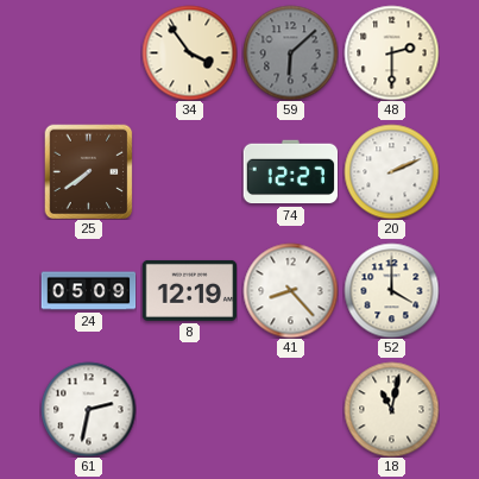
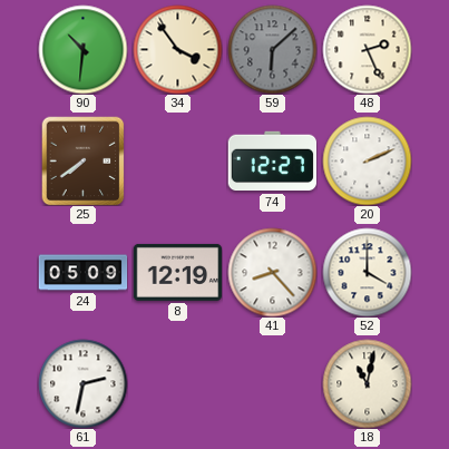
90: none -> 10:31
48: 2:30 -> 2:26
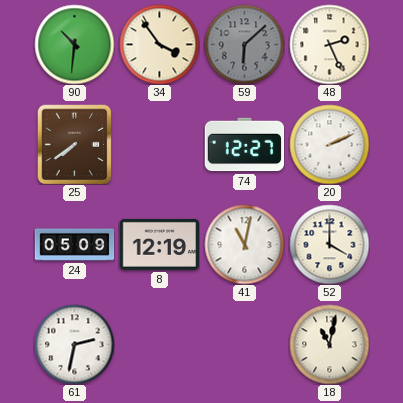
41: 8:23 -> 11:02
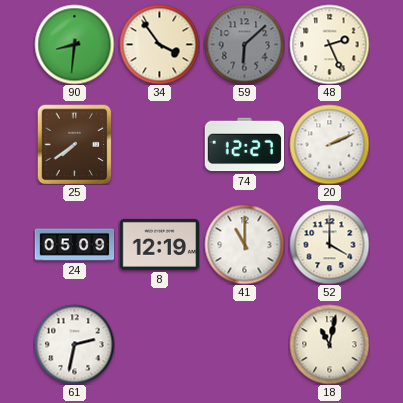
90: 10:31 -> 8:31
41: 11:02 -> 11:00
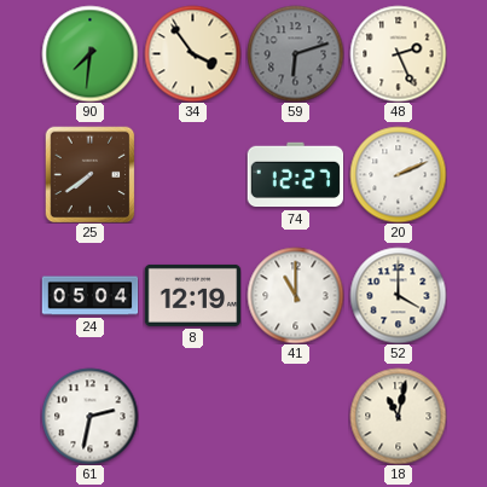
90: 8:31 -> 7:31
59: 6:08 -> 6:12
24: 05:09 -> 05:04
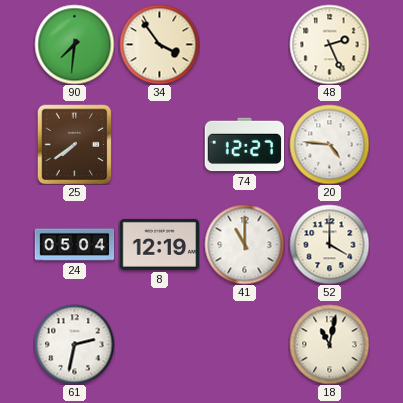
59: 6:12 -> none
20: 2:11 -> 4:46
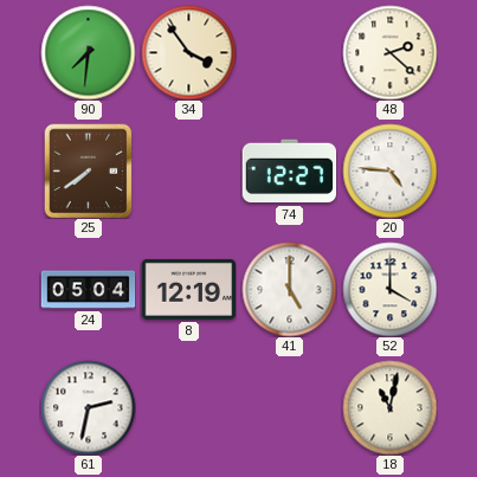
48: 2:26 -> 2:22
41: 11:00 -> 5:00
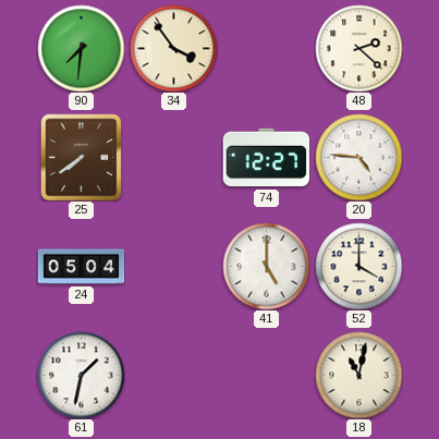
8: 12:19 -> none
61: 2:32 -> 1:32
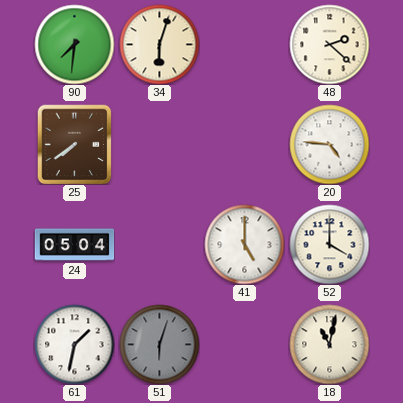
34: 3:54 -> 6:03
74: 12:27 -> none
51: none -> 6:03
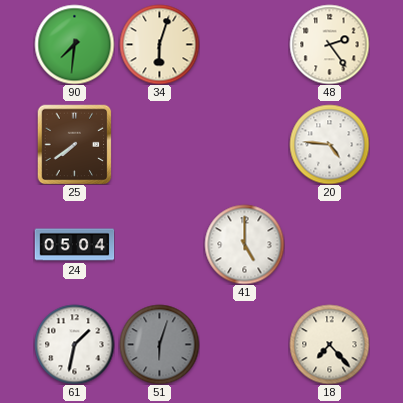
48: 2:22 -> 2:24
52: 4:00 -> none
18: 11:02 -> 7:23
